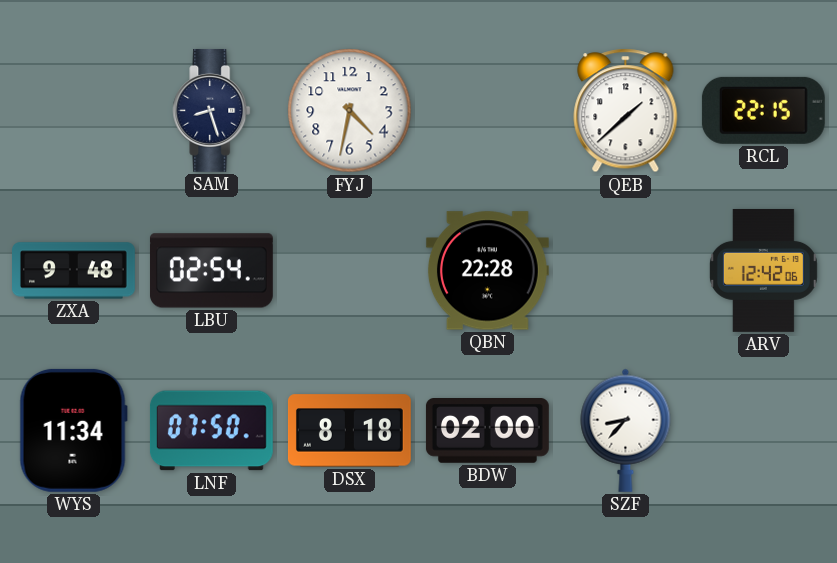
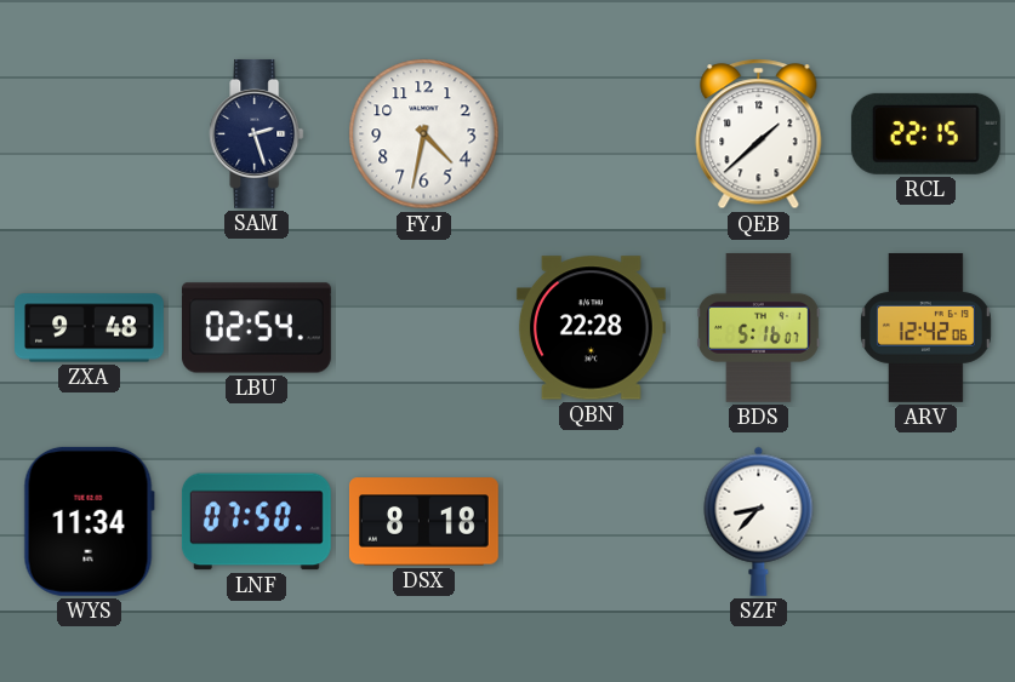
SAM: 8:27 -> 2:27
BDS: none -> 5:16
BDW: 02:00 -> none
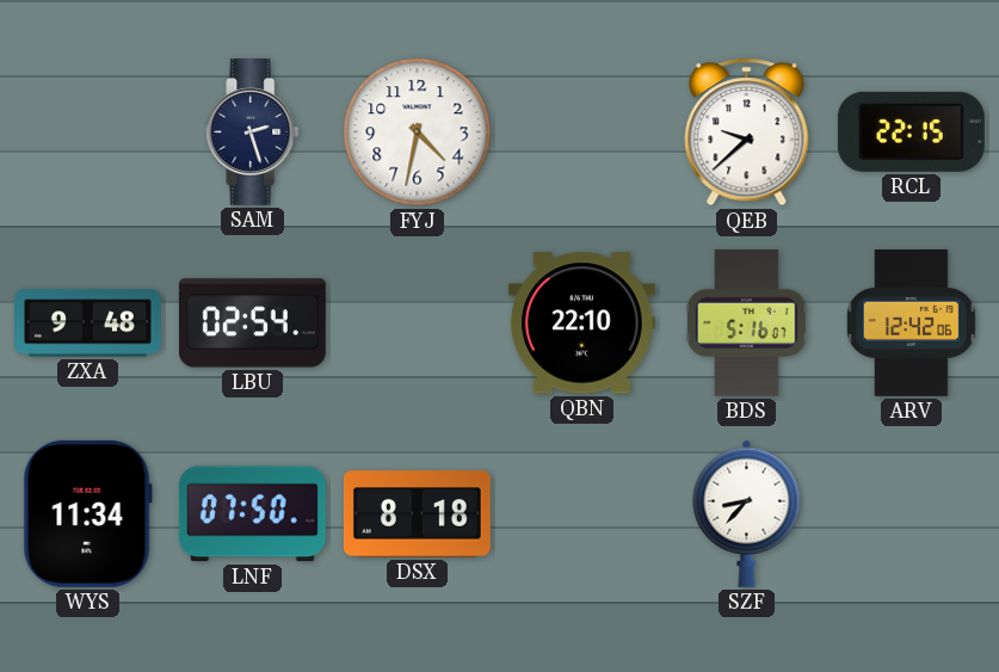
QEB: 1:38 -> 9:38
QBN: 22:28 -> 22:10
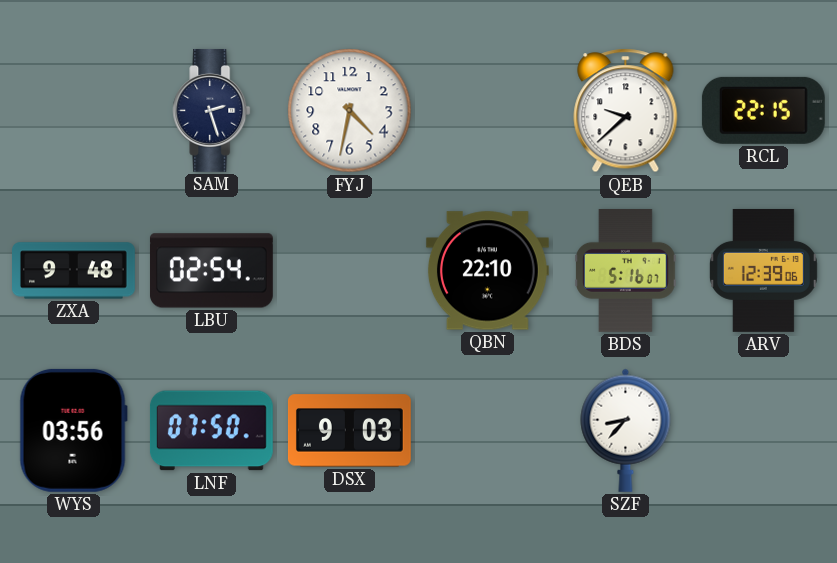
ARV: 12:42 -> 12:39
WYS: 11:34 -> 03:56
DSX: 8:18 -> 9:03
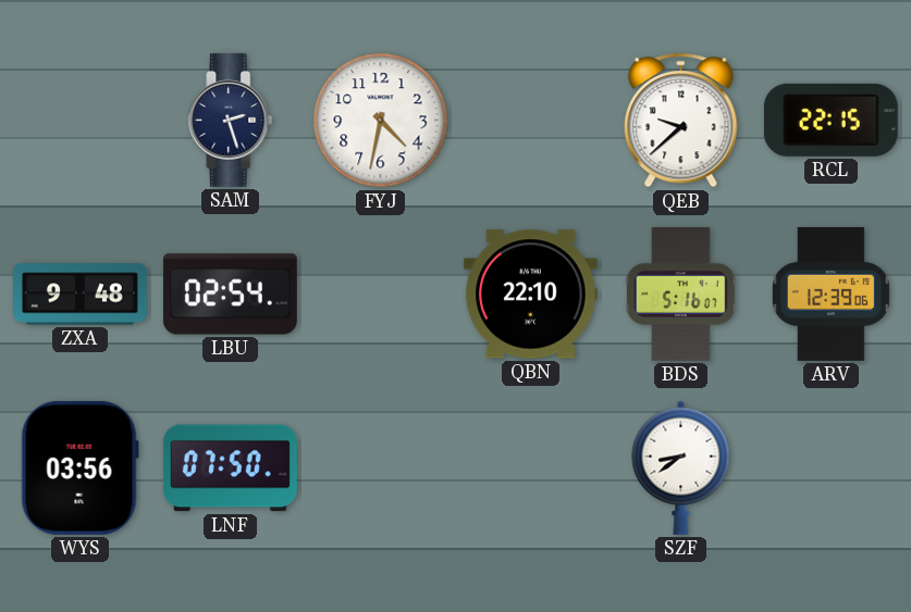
DSX: 9:03 -> none
SZF: 8:37 -> 8:39
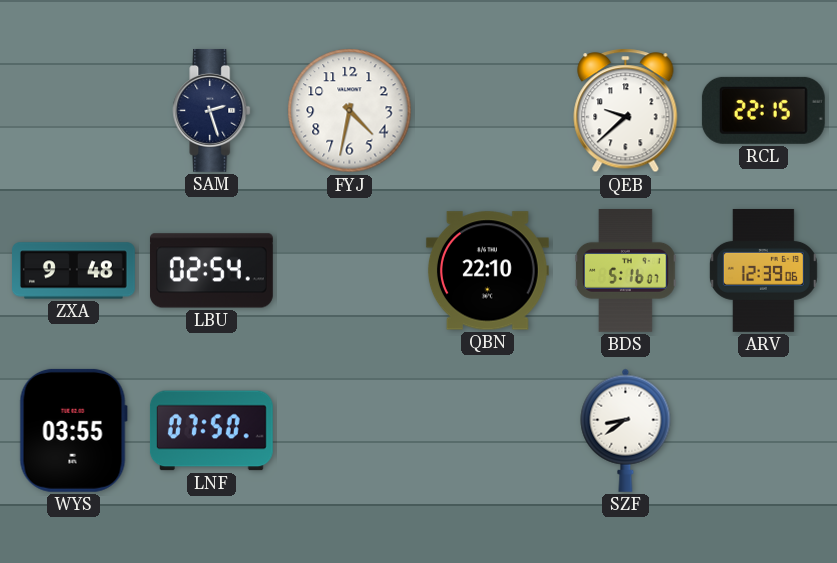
WYS: 03:56 -> 03:55
